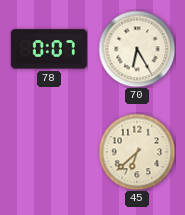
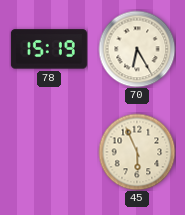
78: 0:07 -> 15:19
45: 6:38 -> 5:56
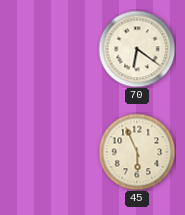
78: 15:19 -> none
70: 6:25 -> 6:21
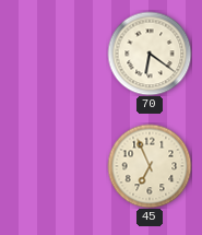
45: 5:56 -> 6:56
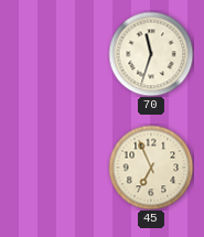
70: 6:21 -> 11:33
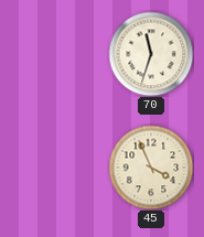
45: 6:56 -> 3:56
